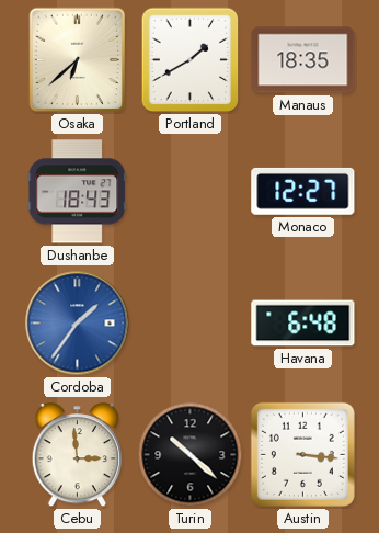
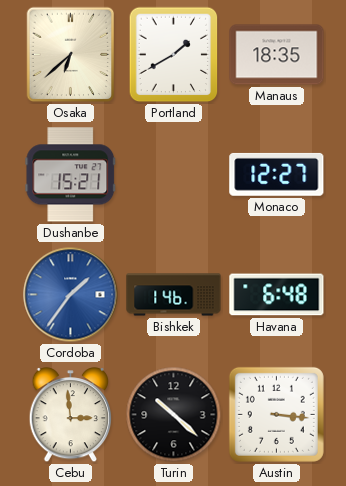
Dushanbe: 18:43 -> 15:21
Bishkek: none -> 1:46
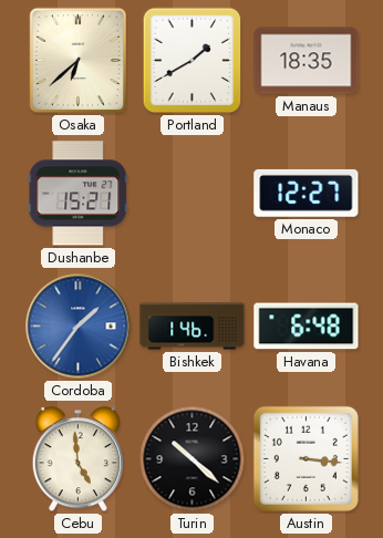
Cebu: 2:59 -> 4:59
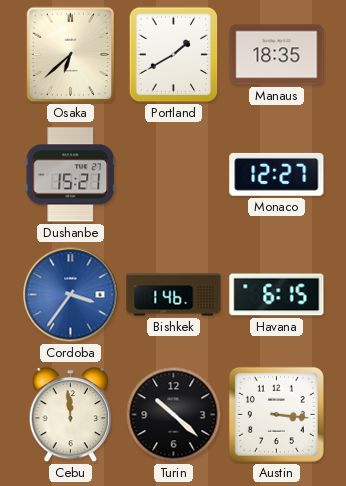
Cordoba: 1:36 -> 3:36
Havana: 6:48 -> 6:15
Cebu: 4:59 -> 11:59
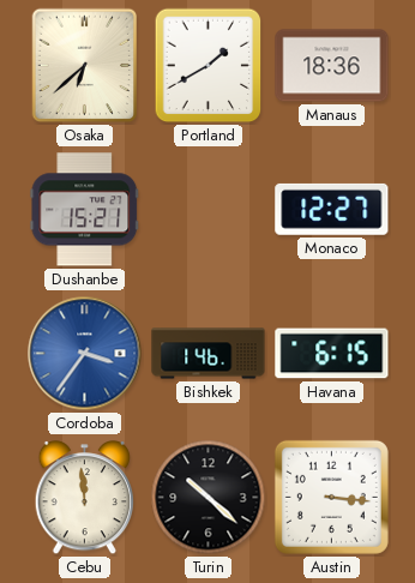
Manaus: 18:35 -> 18:36
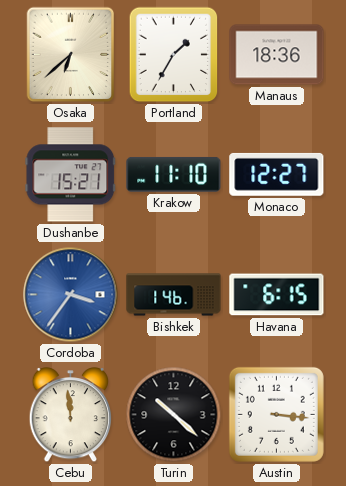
Portland: 1:40 -> 1:35
Krakow: none -> 11:10
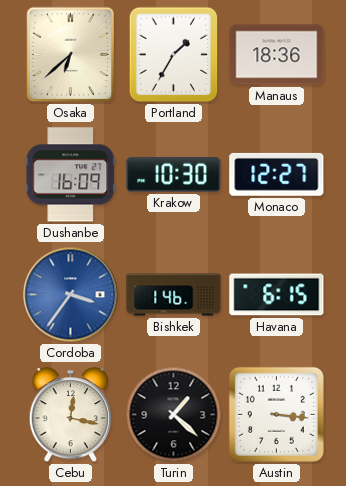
Dushanbe: 15:21 -> 16:09
Krakow: 11:10 -> 10:30
Cebu: 11:59 -> 12:17
Turin: 10:22 -> 1:22
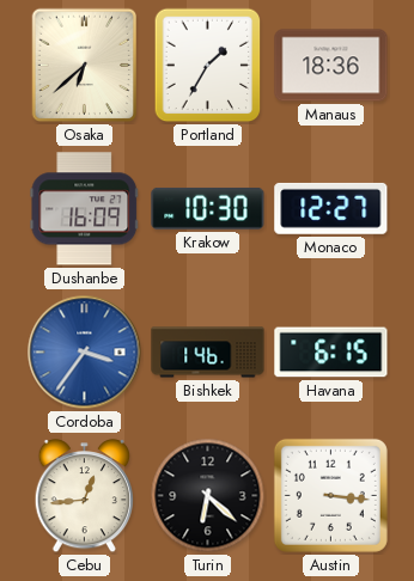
Cebu: 12:17 -> 12:44
Turin: 1:22 -> 6:22
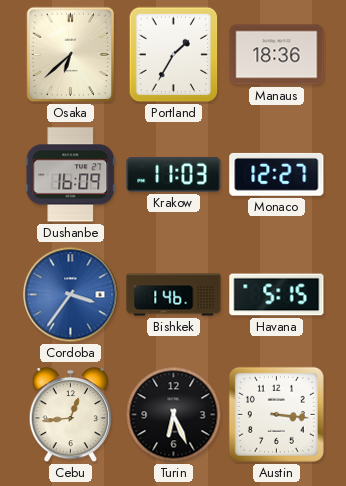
Krakow: 10:30 -> 11:03
Havana: 6:15 -> 5:15
Turin: 6:22 -> 6:26
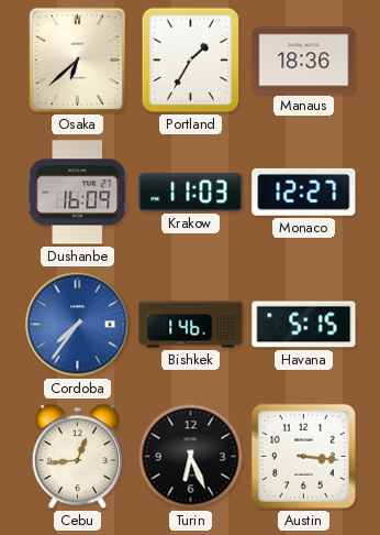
Cordoba: 3:36 -> 7:36
